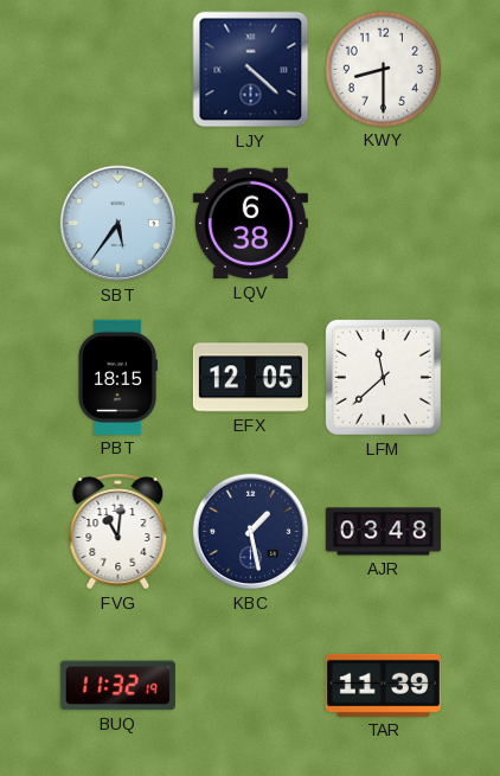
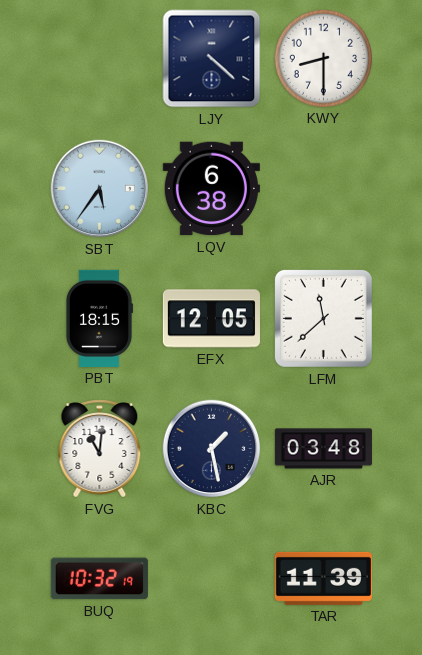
BUQ: 11:32 -> 10:32
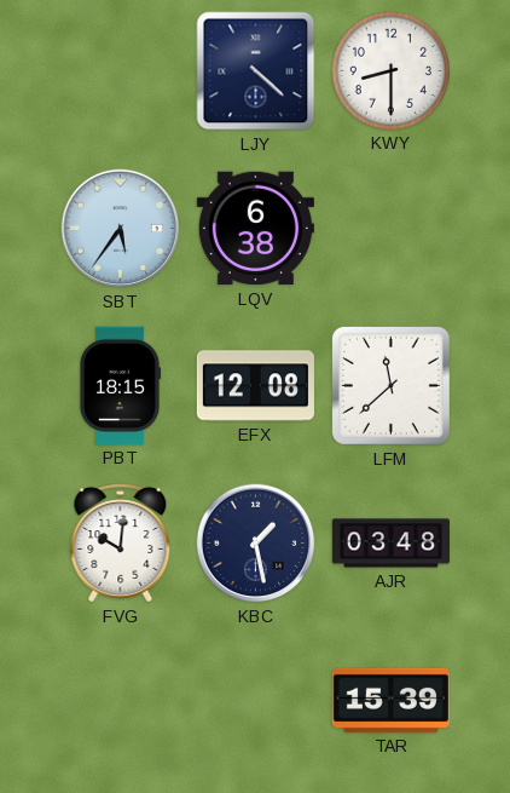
EFX: 12:05 -> 12:08
FVG: 11:01 -> 10:01
BUQ: 10:32 -> none
TAR: 11:39 -> 15:39
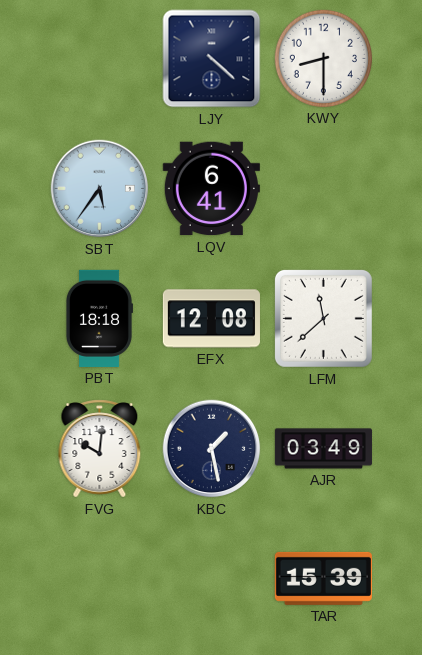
LQV: 6:38 -> 6:41
PBT: 18:15 -> 18:18
AJR: 03:48 -> 03:49
